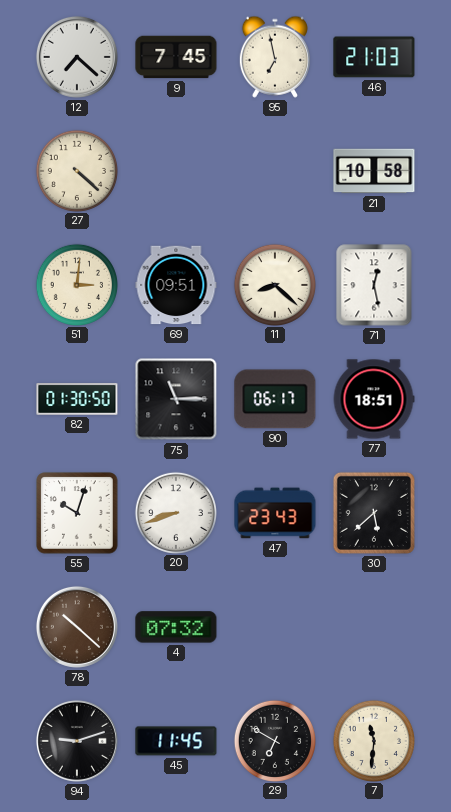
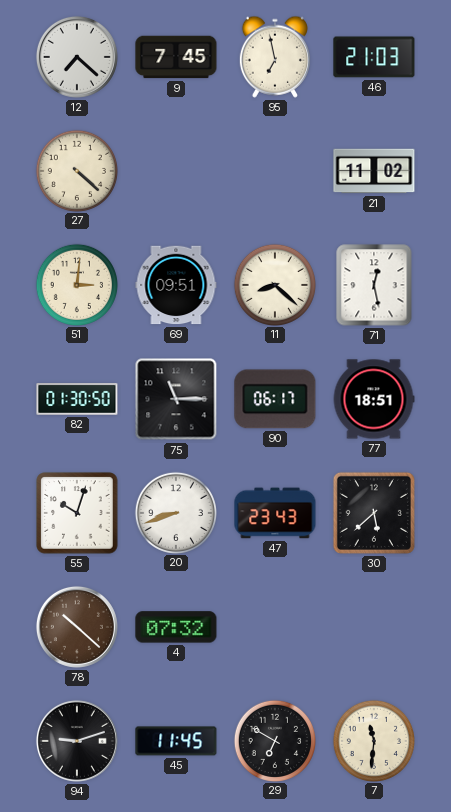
21: 10:58 -> 11:02
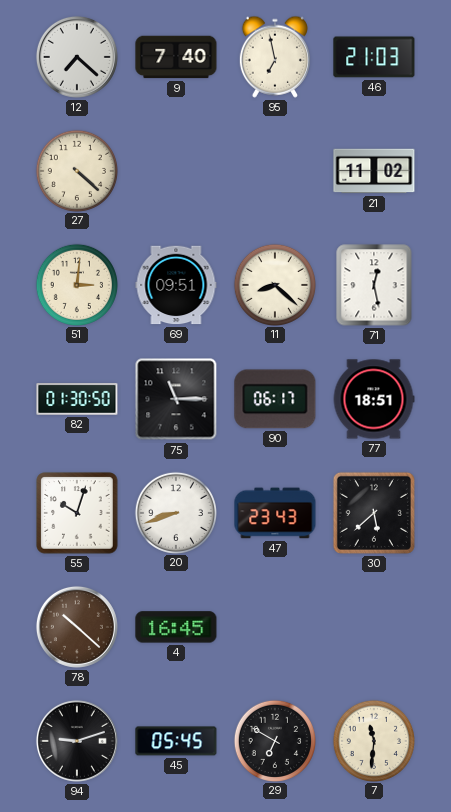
9: 7:45 -> 7:40
4: 07:32 -> 16:45
45: 11:45 -> 05:45
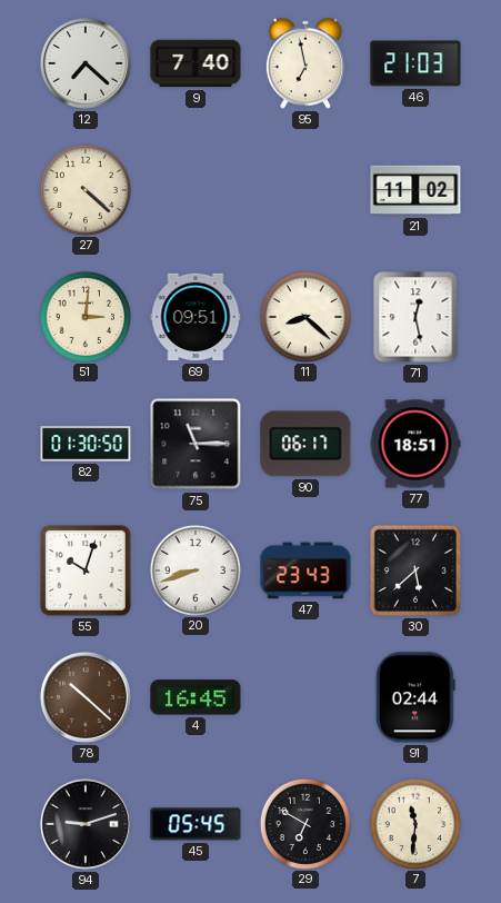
91: none -> 02:44
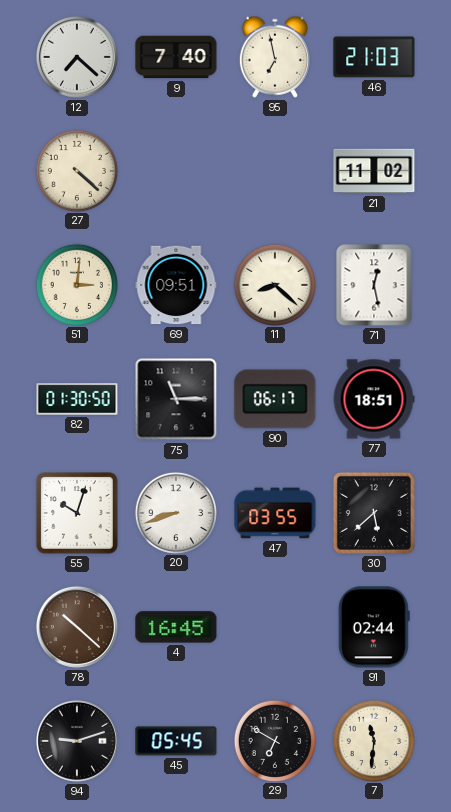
47: 23:43 -> 03:55
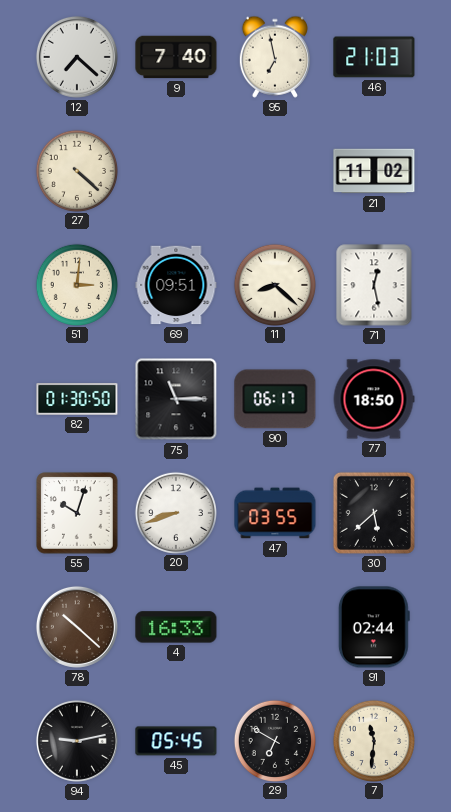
77: 18:51 -> 18:50
4: 16:45 -> 16:33
94: 9:12 -> 9:13
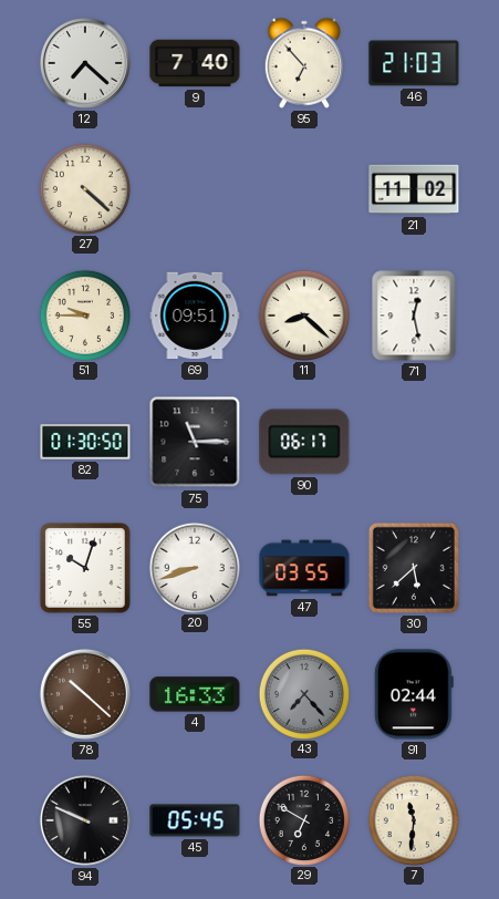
95: 6:58 -> 6:53
51: 3:01 -> 9:45
77: 18:50 -> none
43: none -> 7:23
94: 9:13 -> 9:49
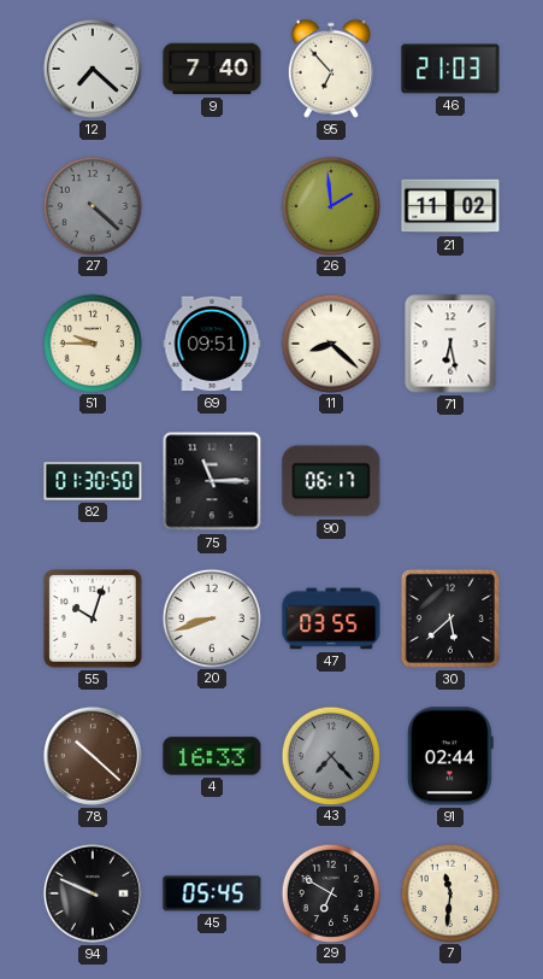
27 dial: cream -> grey
26: none -> 1:59
71: 12:28 -> 6:28
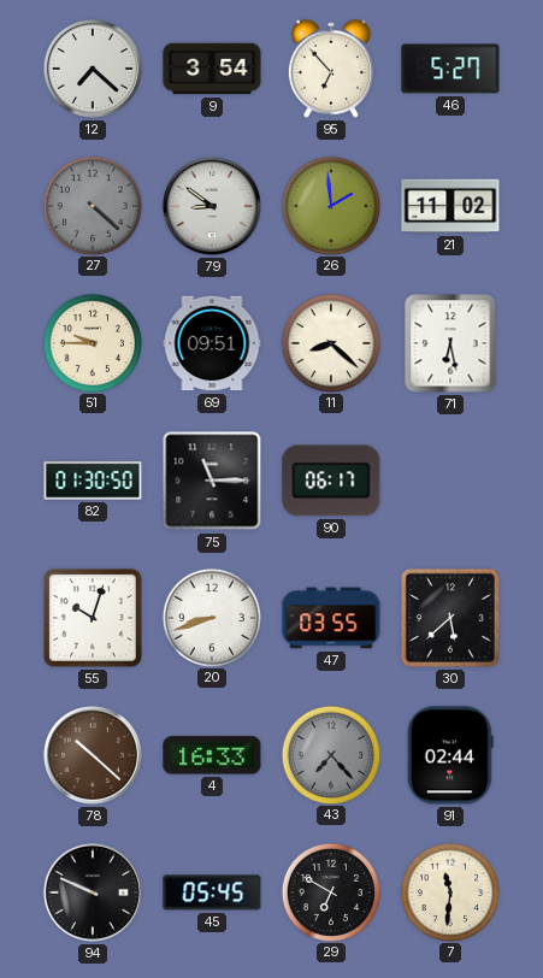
9: 7:40 -> 3:54
46: 21:03 -> 5:27
79: none -> 8:51
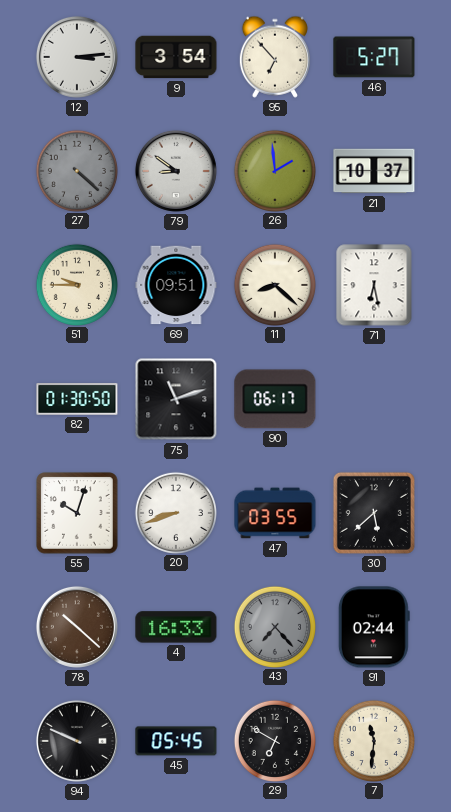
12: 7:22 -> 3:14
21: 11:02 -> 10:37
75: 11:15 -> 11:12
